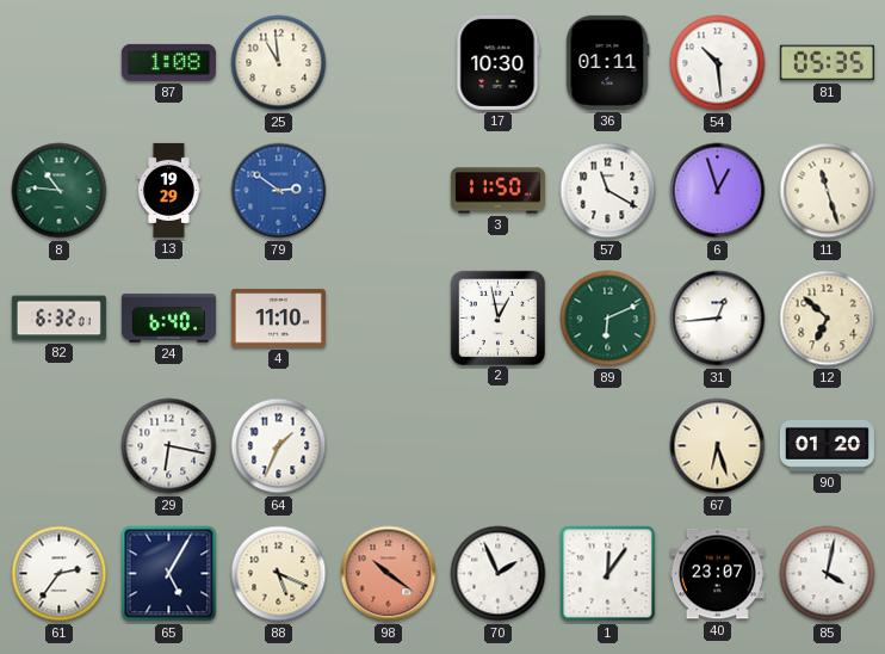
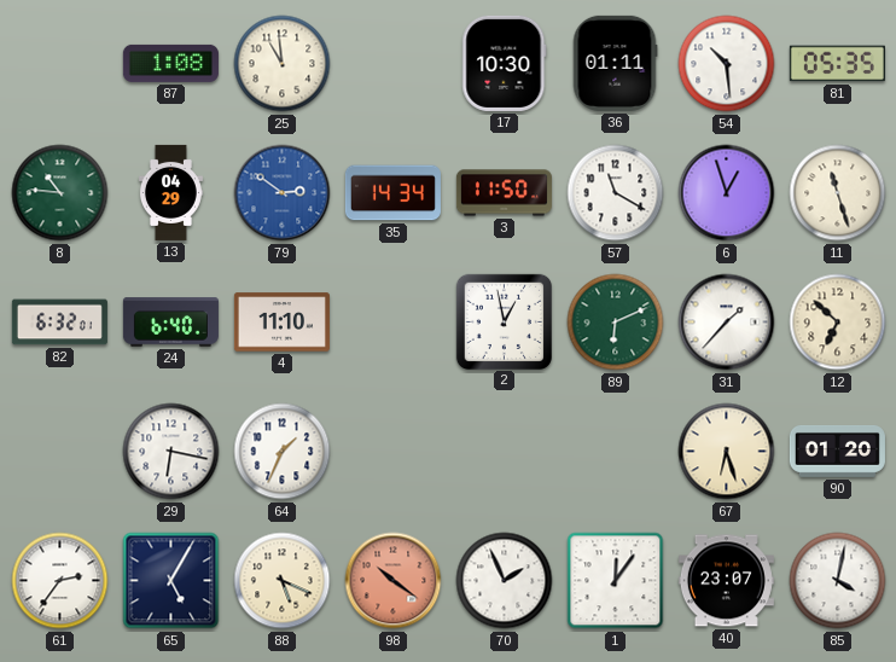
13: 19:29 -> 04:29
35: none -> 14:34
31: 12:44 -> 1:37
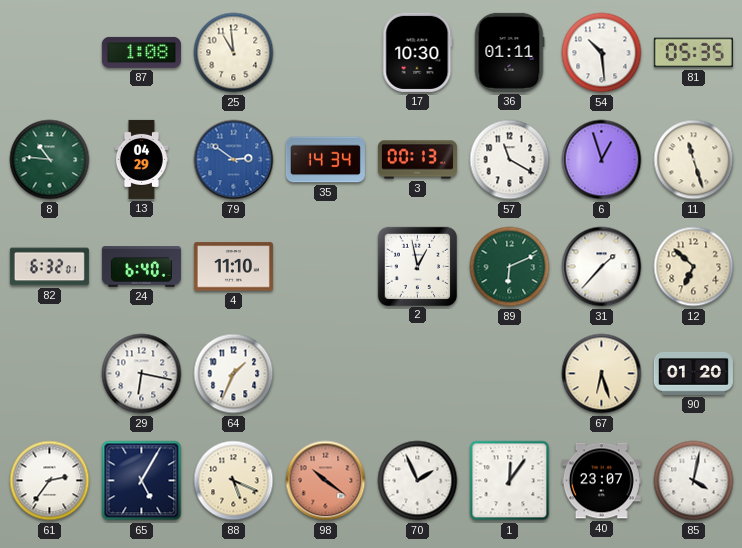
3: 11:50 -> 00:13
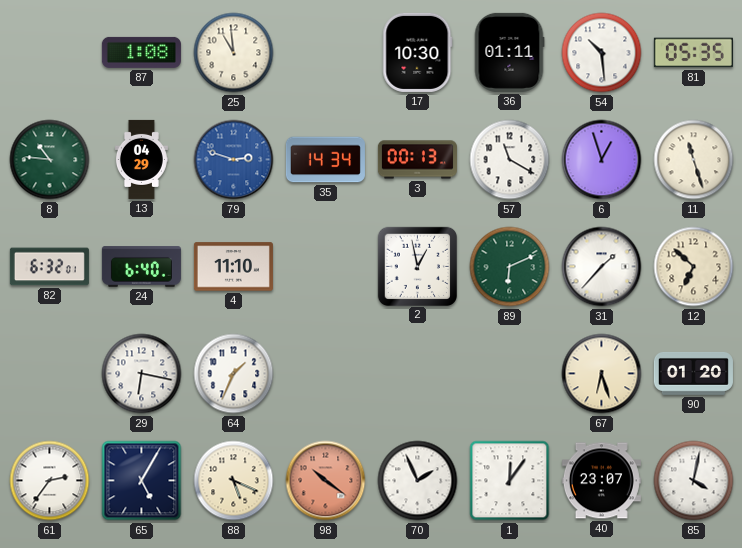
79: 2:51 -> 2:48
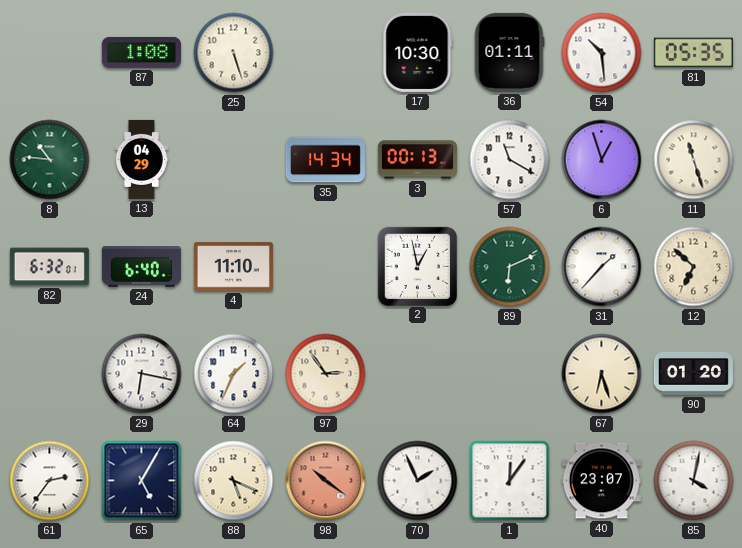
25: 10:59 -> 5:27
79: 2:48 -> none
97: none -> 2:54
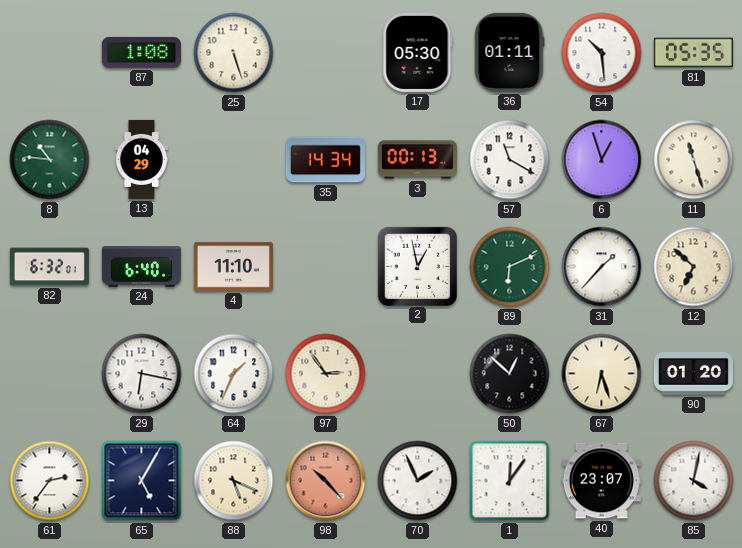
17: 10:30 -> 05:30
50: none -> 12:52
98: 10:21 -> 10:23
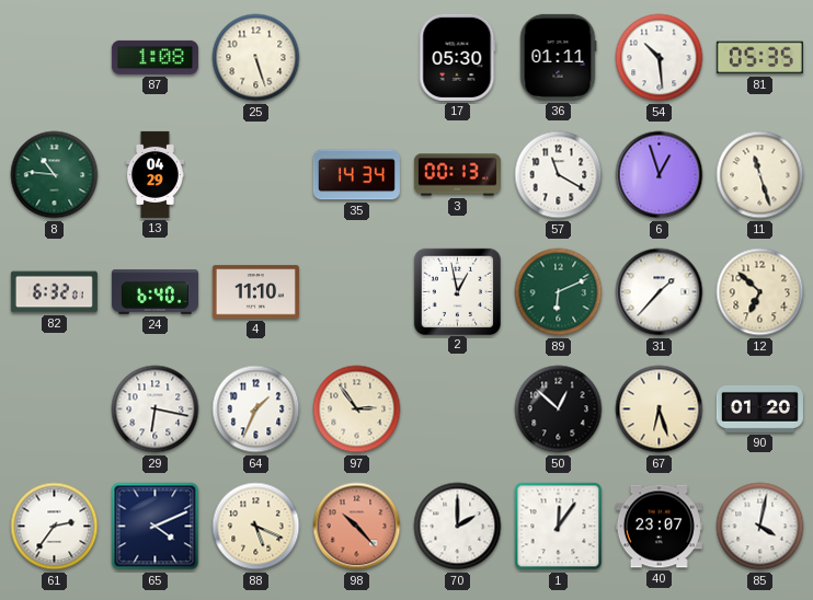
65: 5:05 -> 4:11
70: 1:56 -> 2:00
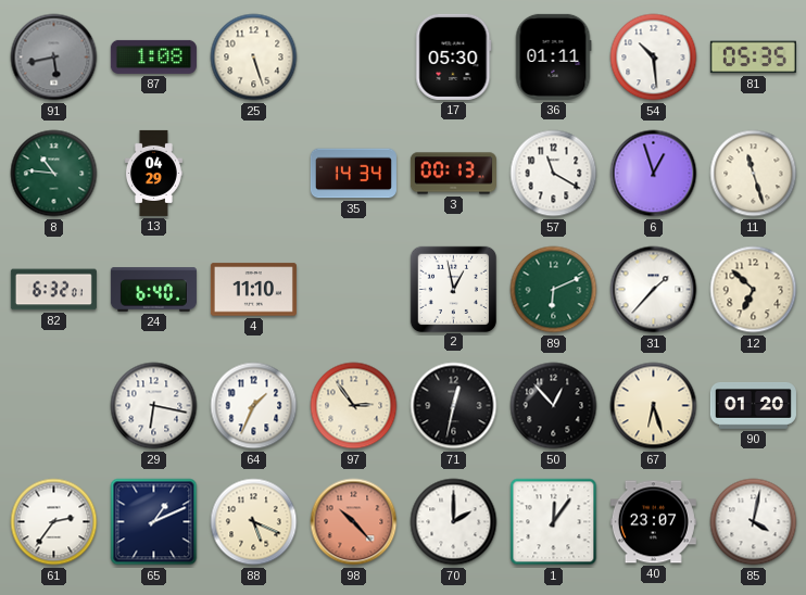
91: none -> 5:43
71: none -> 12:32
50: 12:52 -> 12:53
65: 4:11 -> 1:11
